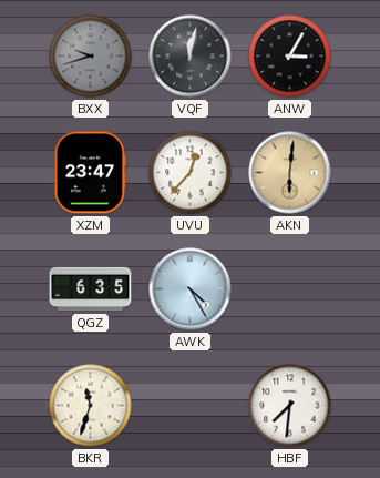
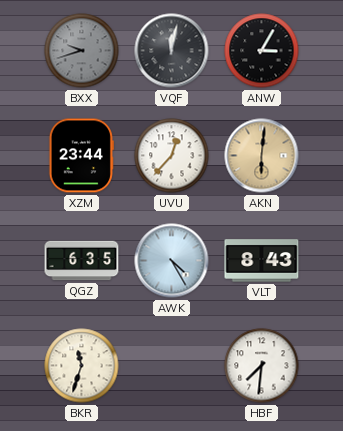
XZM: 23:47 -> 23:44
VLT: none -> 8:43
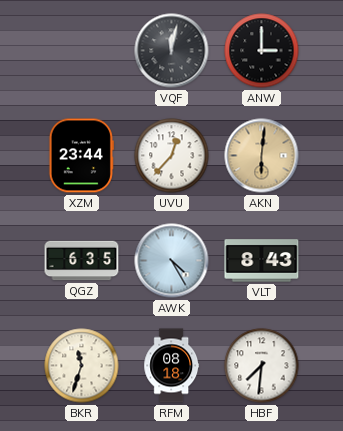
BXX: 9:42 -> none
ANW: 3:05 -> 3:00
RFM: none -> 08:18
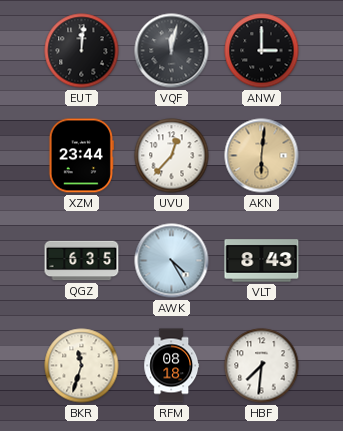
EUT: none -> 12:01
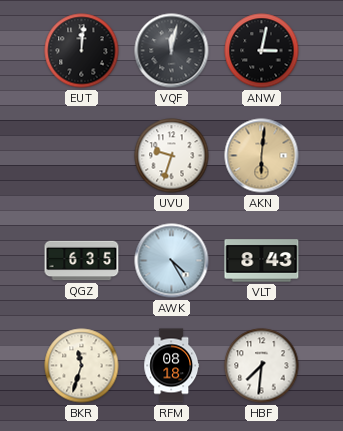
ANW: 3:00 -> 3:02
XZM: 23:44 -> none
UVU: 12:37 -> 9:33
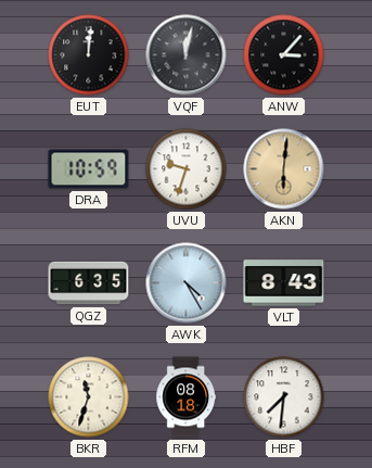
ANW: 3:02 -> 3:07
DRA: none -> 10:59
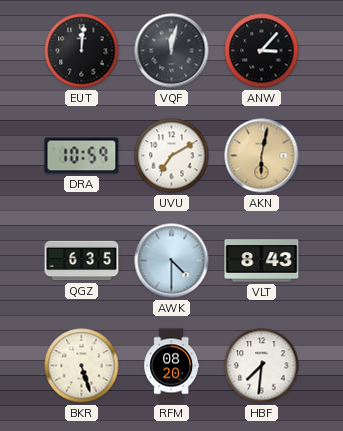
UVU: 9:33 -> 7:10
AKN: 6:01 -> 6:02
AWK: 4:25 -> 4:30
BKR: 11:33 -> 5:27
RFM: 08:18 -> 08:20
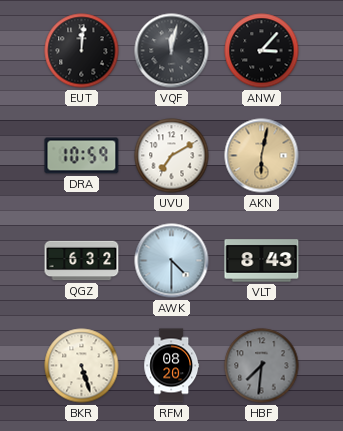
QGZ: 6:35 -> 6:32
HBF dial: white -> grey
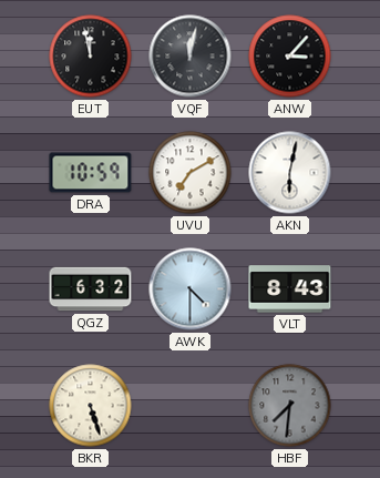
EUT: 12:01 -> 11:58
AKN dial: champagne -> white
RFM: 08:20 -> none
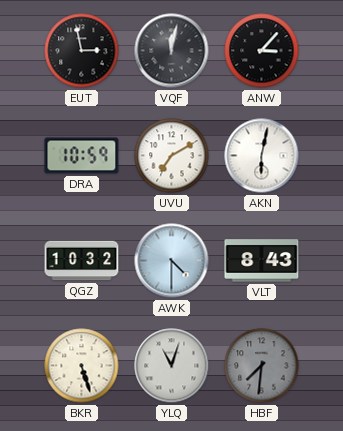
EUT: 11:58 -> 2:58
QGZ: 6:32 -> 10:32
YLQ: none -> 11:03
